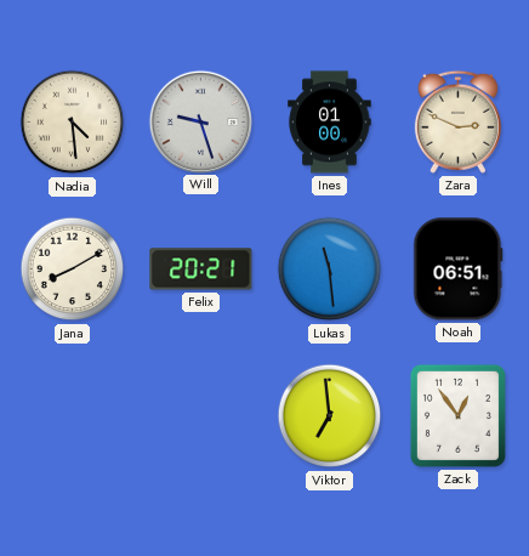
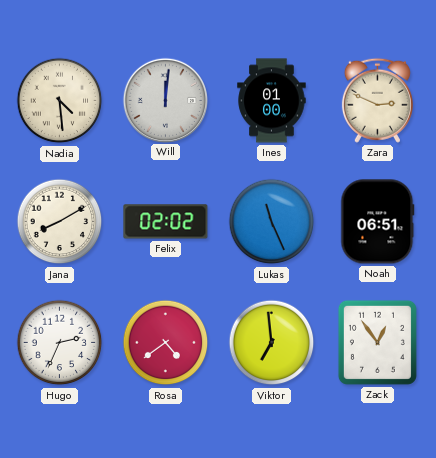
Will: 9:27 -> 12:01
Felix: 20:21 -> 02:02
Lukas: 11:29 -> 11:26
Hugo: none -> 2:34
Rosa: none -> 4:39
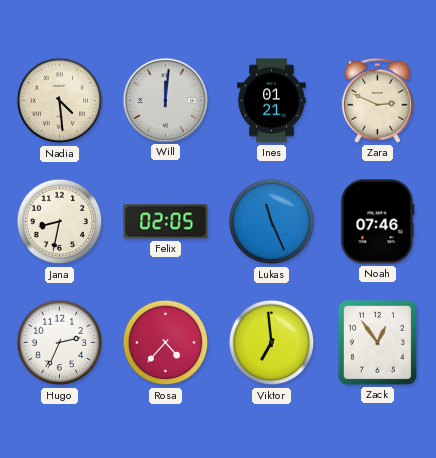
Ines: 01:00 -> 01:21
Jana: 8:10 -> 8:32
Felix: 02:02 -> 02:05
Noah: 06:51 -> 07:46
Rosa: 4:39 -> 4:37
